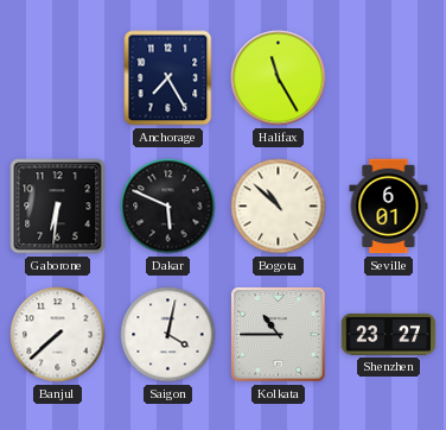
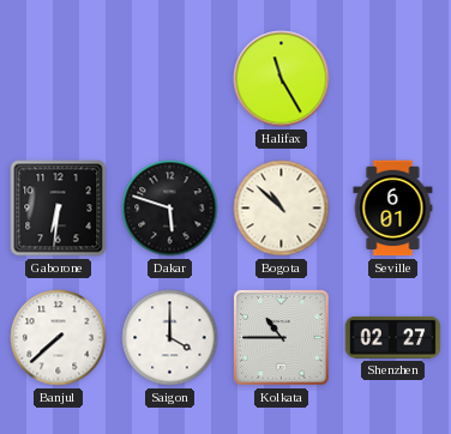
Anchorage: 7:25 -> none
Dakar: 5:49 -> 5:48
Saigon: 4:02 -> 4:00
Shenzhen: 23:27 -> 02:27
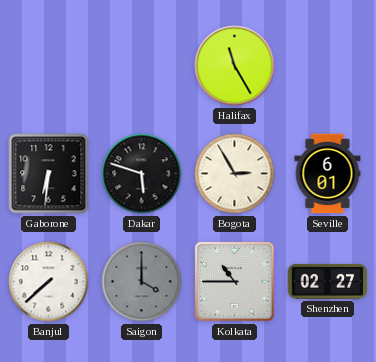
Bogota: 10:52 -> 2:55
Saigon dial: white -> grey
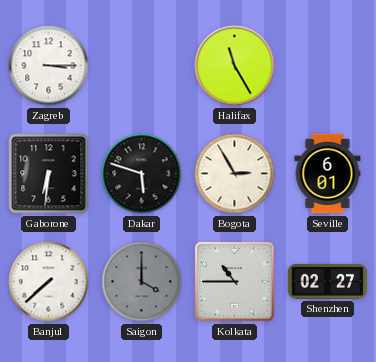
Zagreb: none -> 3:15
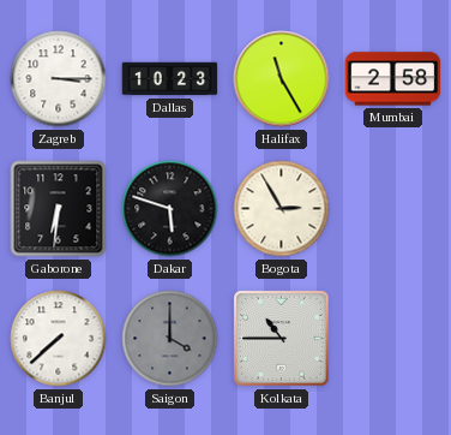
Dallas: none -> 10:23
Mumbai: none -> 2:58
Seville: 6:01 -> none
Shenzhen: 02:27 -> none
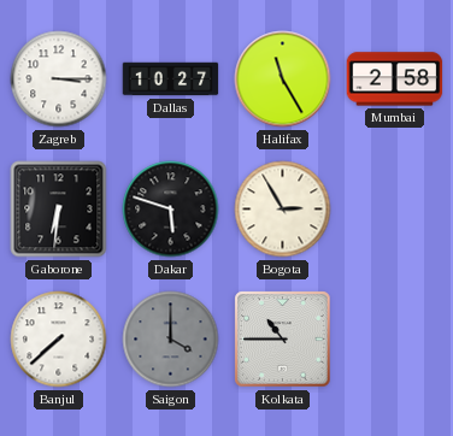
Dallas: 10:23 -> 10:27
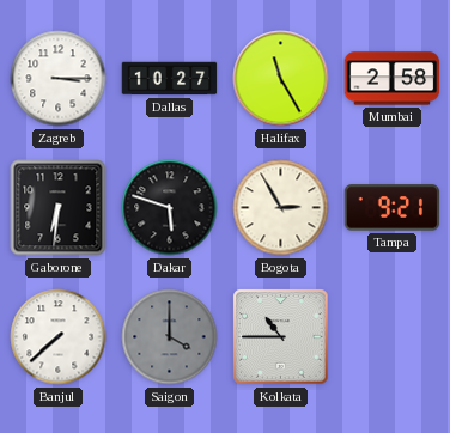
Tampa: none -> 9:21
